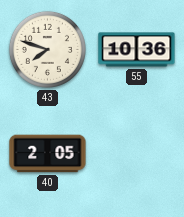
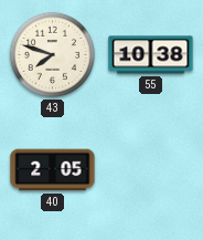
55: 10:36 -> 10:38
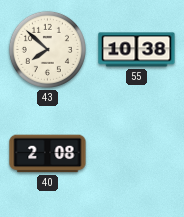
43: 7:48 -> 7:52
40: 2:05 -> 2:08
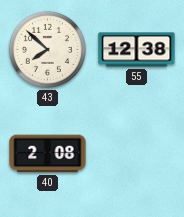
55: 10:38 -> 12:38
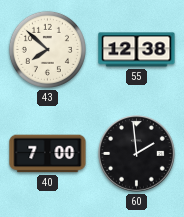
40: 2:08 -> 7:00
60: none -> 1:59
